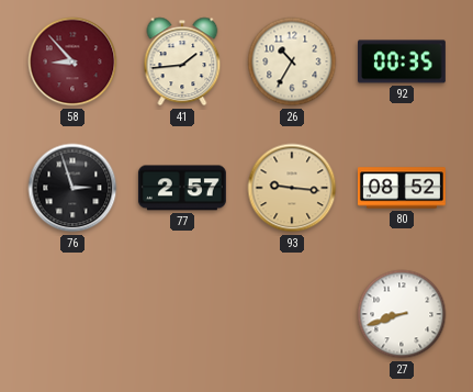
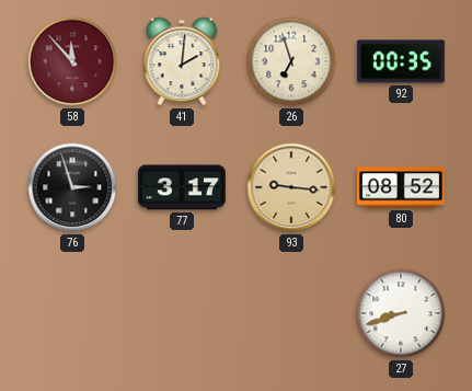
58: 8:53 -> 11:53
41: 1:44 -> 2:01
26: 10:35 -> 6:57
77: 2:57 -> 3:17
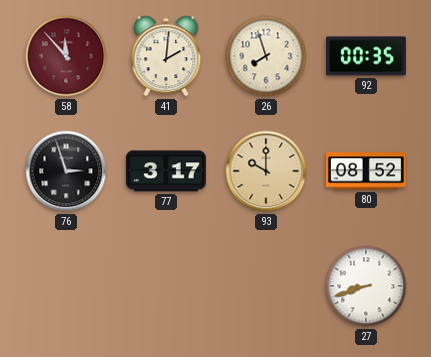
26: 6:57 -> 7:57
93: 9:16 -> 10:00
